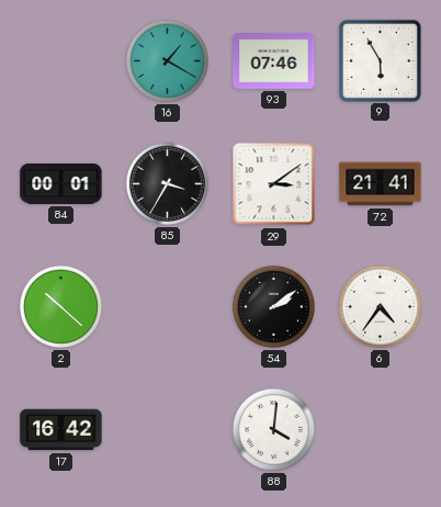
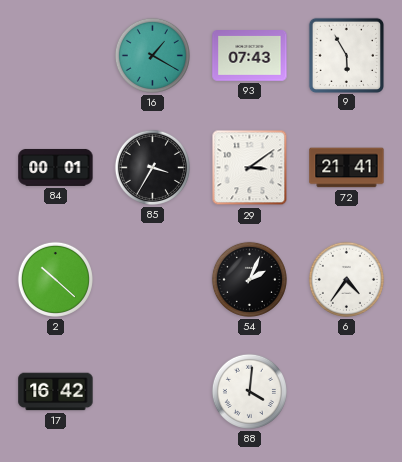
93: 07:46 -> 07:43
54: 2:09 -> 2:04
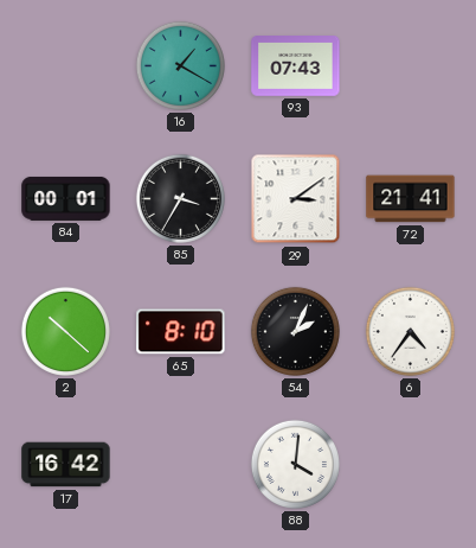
9: 5:55 -> none
65: none -> 8:10
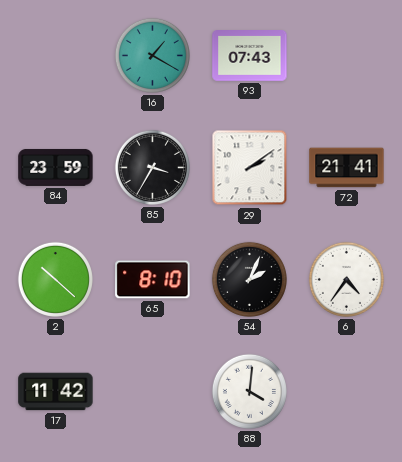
84: 00:01 -> 23:59
29: 3:09 -> 2:09
17: 16:42 -> 11:42
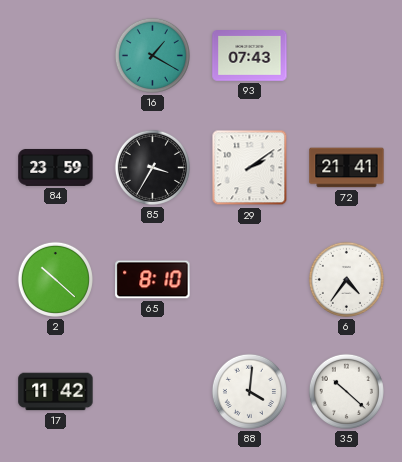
54: 2:04 -> none
35: none -> 10:22
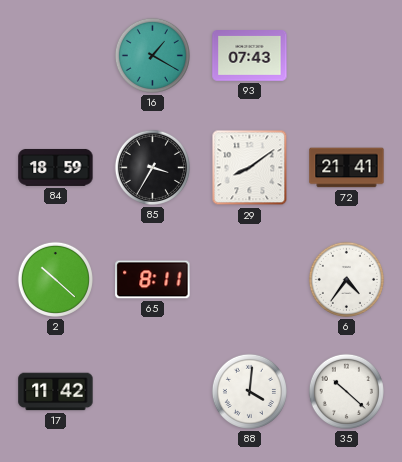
84: 23:59 -> 18:59
29: 2:09 -> 8:09
65: 8:10 -> 8:11
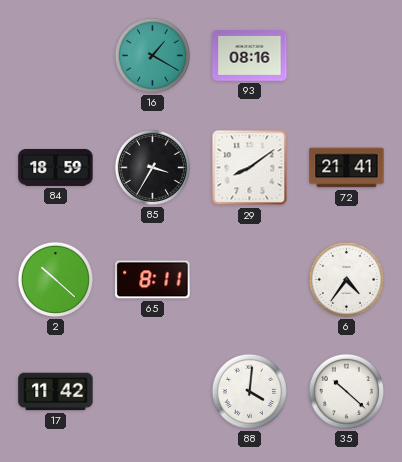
93: 07:43 -> 08:16
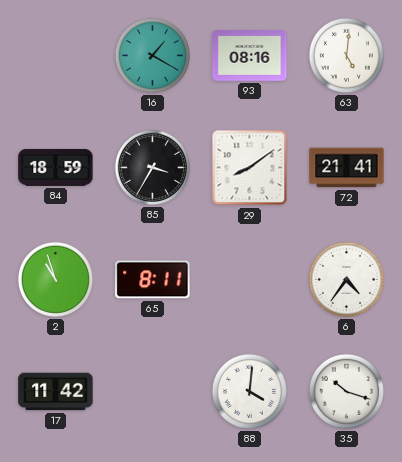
63: none -> 5:01
2: 10:22 -> 10:57
35: 10:22 -> 10:18
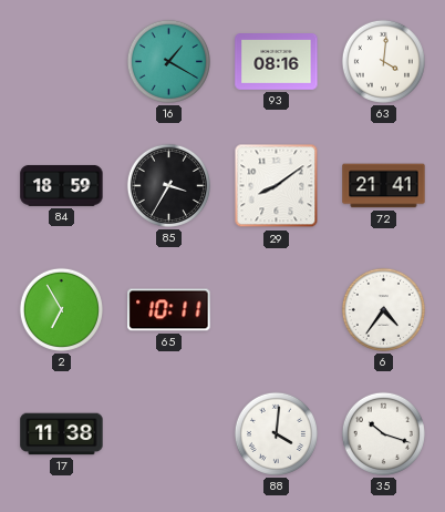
63: 5:01 -> 4:01
2: 10:57 -> 6:55
65: 8:11 -> 10:11
17: 11:42 -> 11:38
